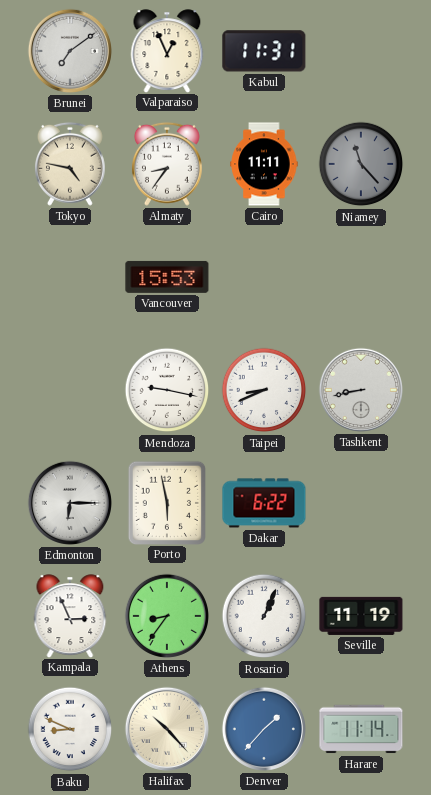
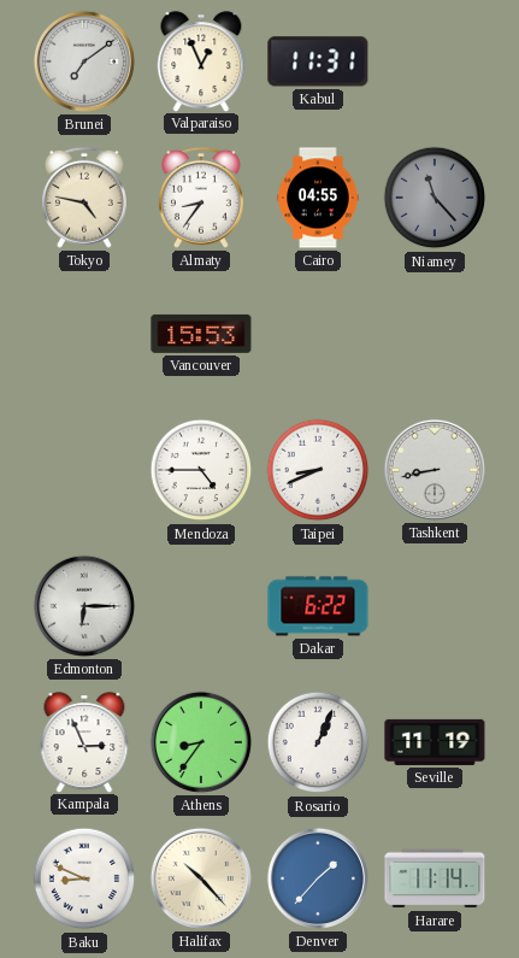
Cairo: 11:11 -> 04:55
Mendoza: 9:17 -> 4:45
Porto: 5:58 -> none
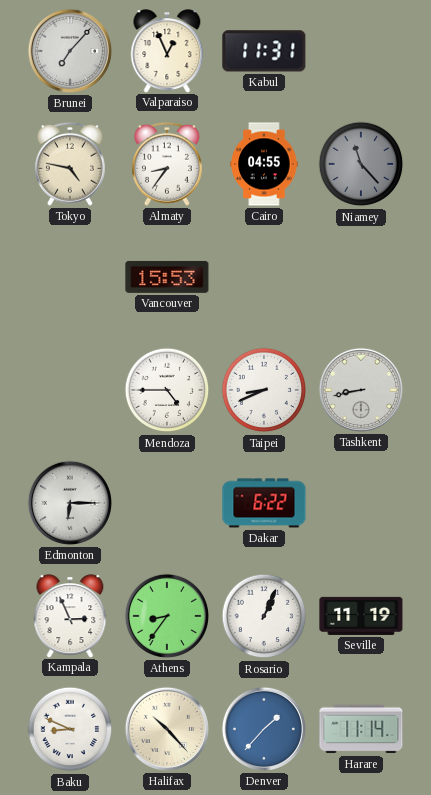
Brunei: 7:09 -> 7:07
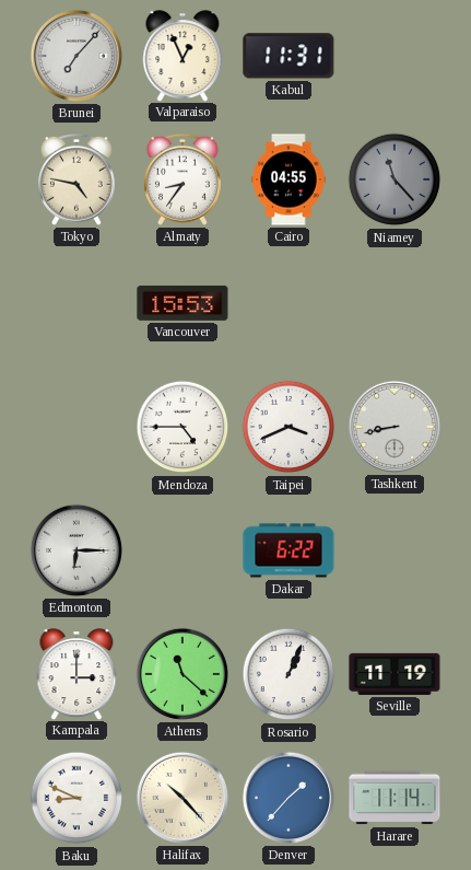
Taipei: 8:41 -> 3:41
Kampala: 2:56 -> 3:00
Athens: 8:36 -> 11:22
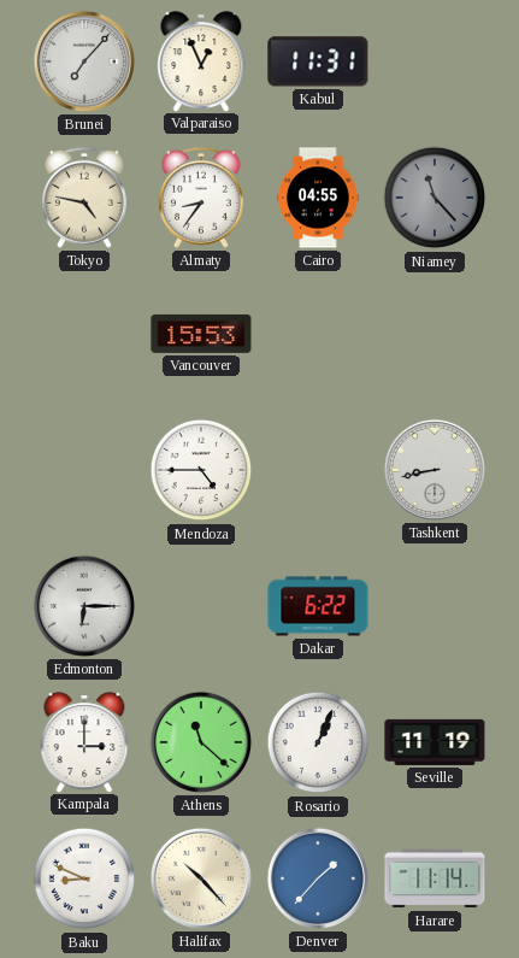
Taipei: 3:41 -> none
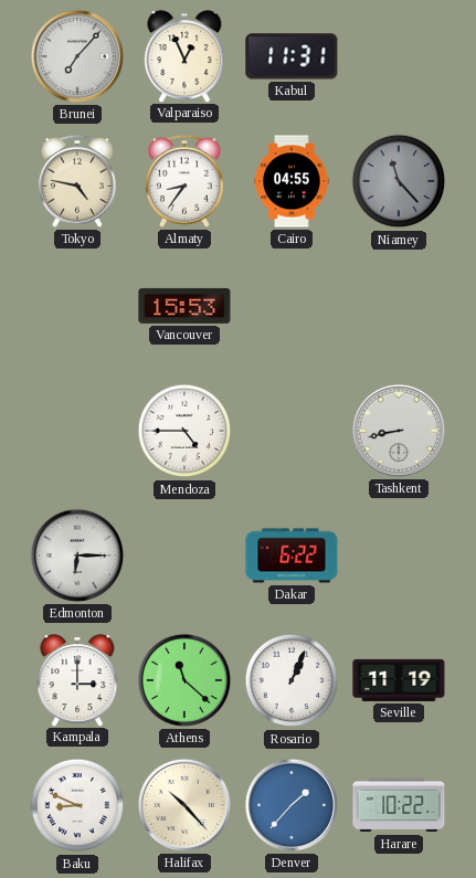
Harare: 11:14 -> 10:22
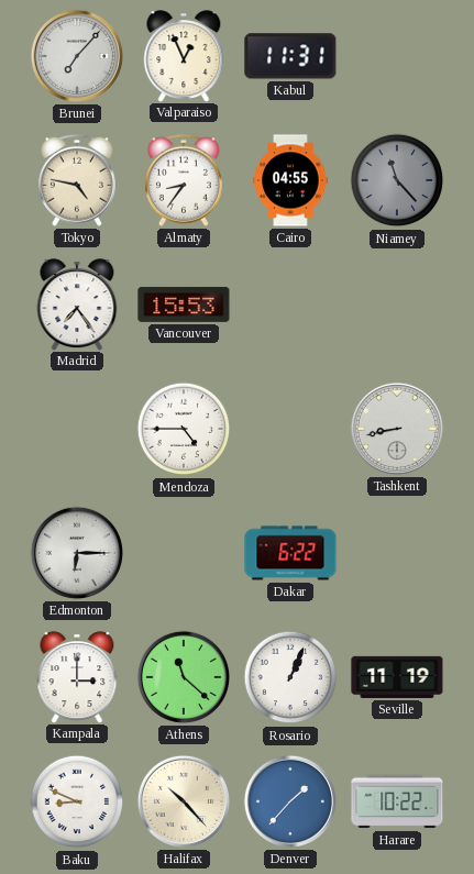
Madrid: none -> 7:24
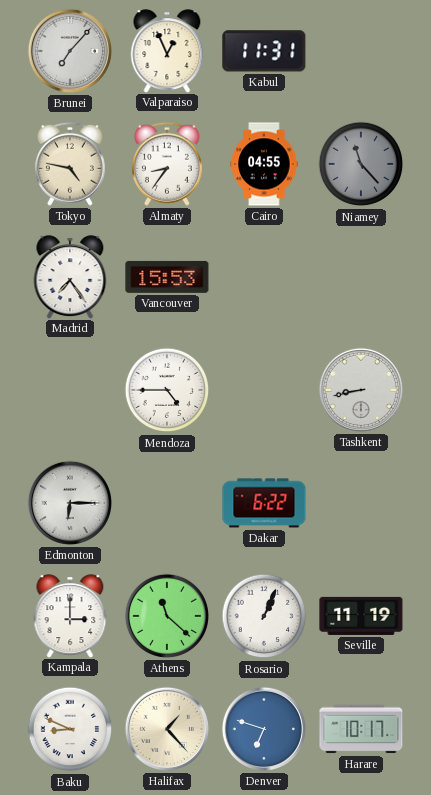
Halifax: 10:23 -> 1:23
Denver: 1:37 -> 6:48
Harare: 10:22 -> 10:17
